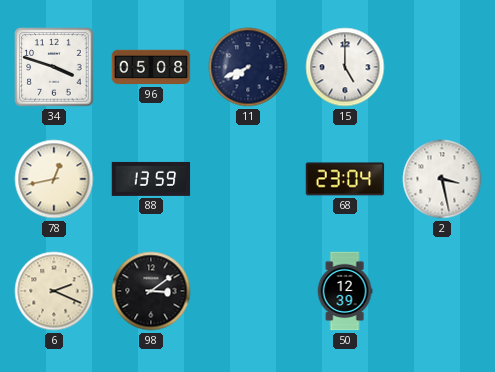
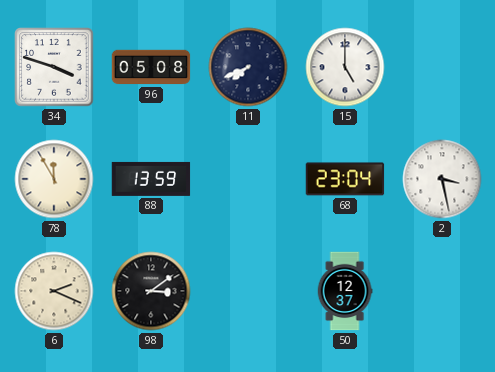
78: 12:43 -> 11:55
50: 12:39 -> 12:37
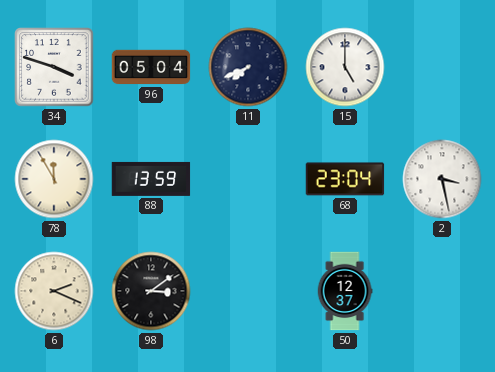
96: 05:08 -> 05:04
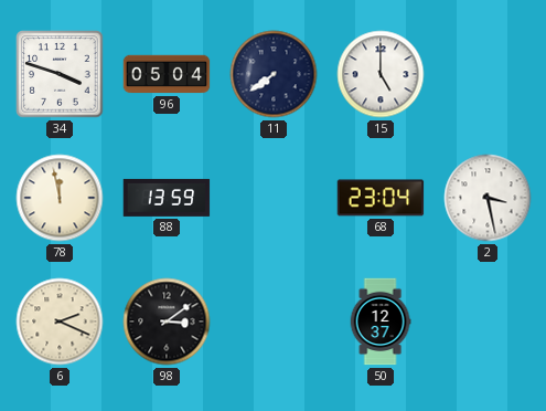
11: 7:41 -> 7:39
78: 11:55 -> 11:58
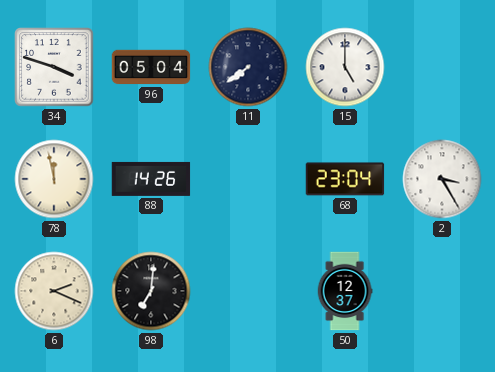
88: 13:59 -> 14:26
2: 3:28 -> 3:25
98: 3:09 -> 7:01
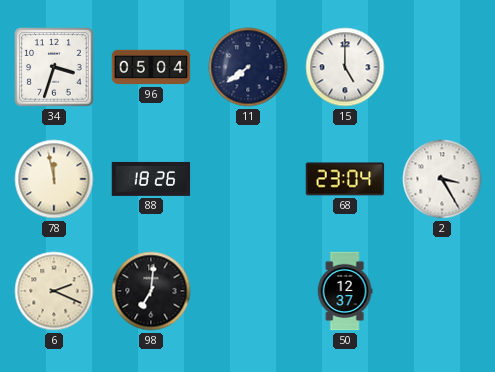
34: 3:48 -> 3:33
88: 14:26 -> 18:26
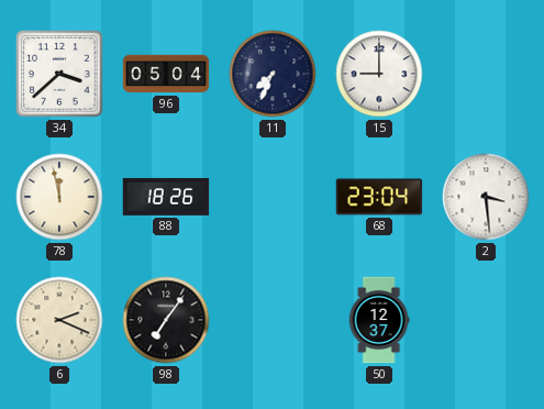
34: 3:33 -> 3:38
11: 7:39 -> 7:34
15: 5:00 -> 9:00
2: 3:25 -> 3:29
98: 7:01 -> 7:06
